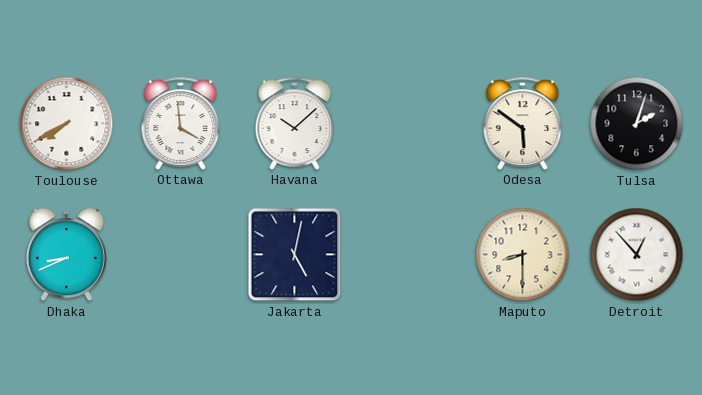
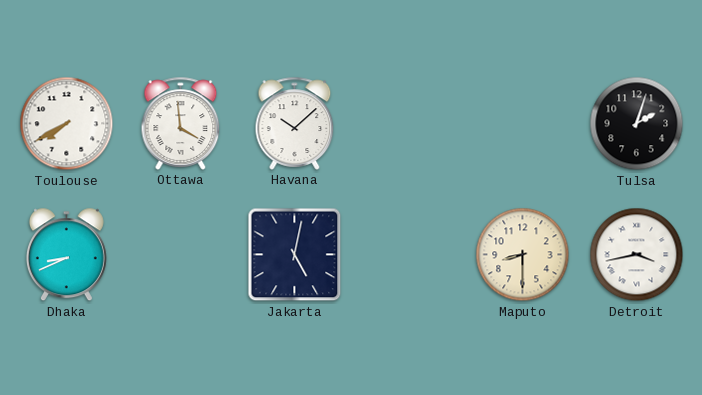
Odesa: 5:51 -> none
Detroit: 12:53 -> 3:43
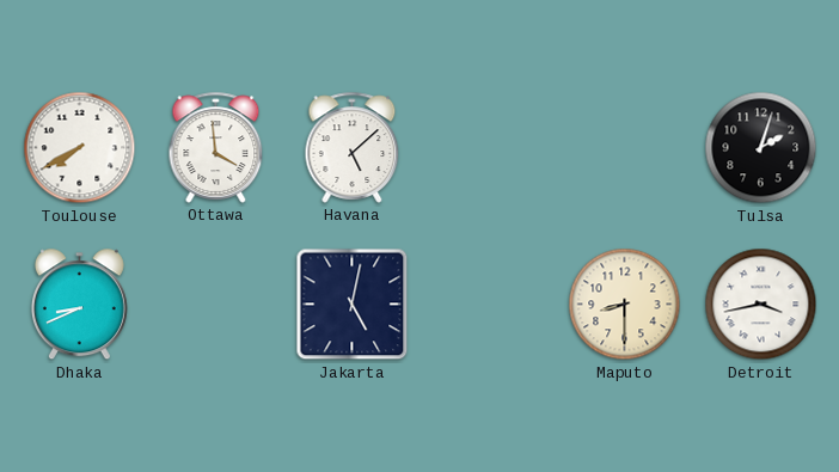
Havana: 10:08 -> 5:08
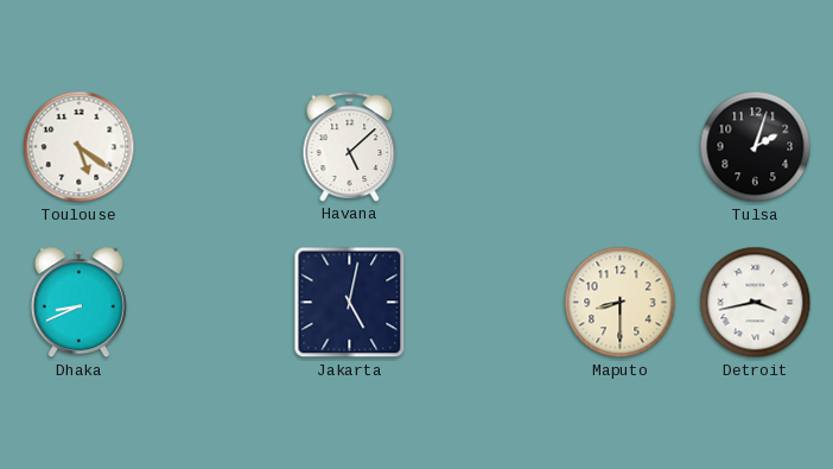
Toulouse: 7:40 -> 5:21
Ottawa: 3:59 -> none
